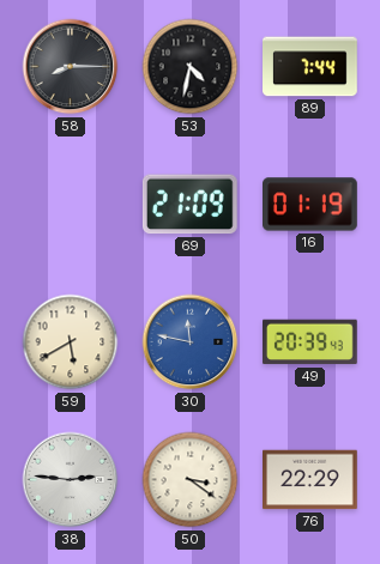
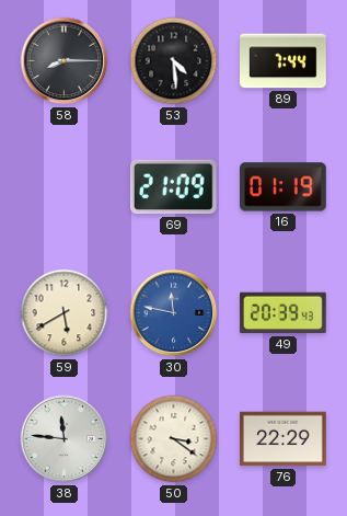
53: 4:32 -> 4:29
38: 2:46 -> 11:46
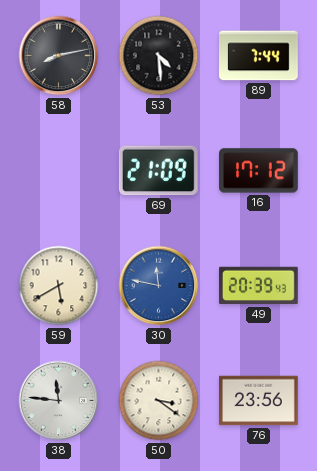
58: 8:15 -> 8:13
16: 01:19 -> 17:12
76: 22:29 -> 23:56
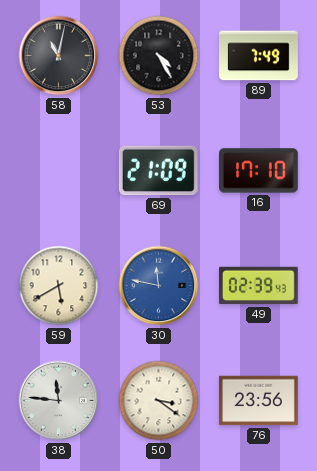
58: 8:13 -> 11:02
53: 4:29 -> 4:25
89: 7:44 -> 7:49
16: 17:12 -> 17:10
49: 20:39 -> 02:39
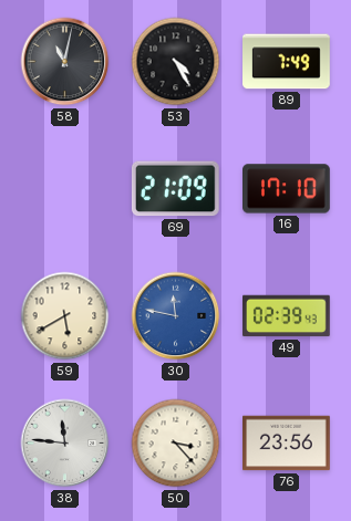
50: 3:21 -> 3:23
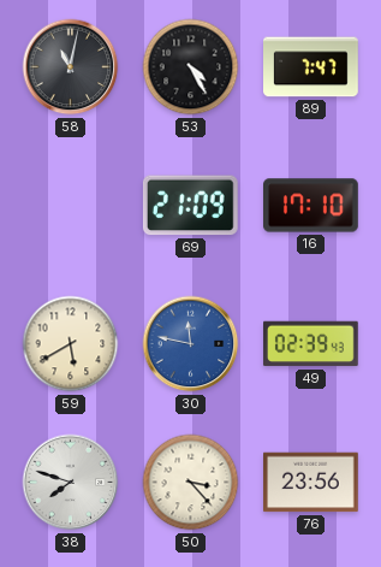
89: 7:49 -> 7:47
38: 11:46 -> 7:48
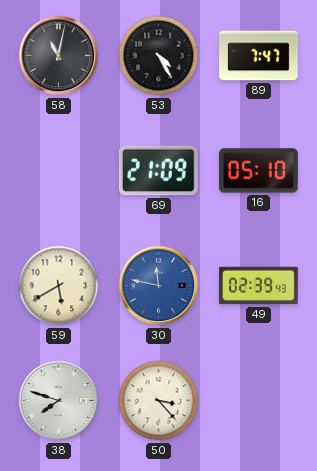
16: 17:10 -> 05:10
76: 23:56 -> none
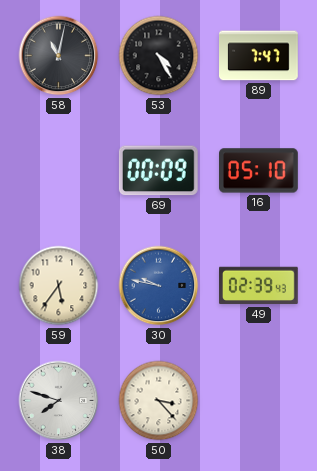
69: 21:09 -> 00:09
59: 5:40 -> 5:36
30: 11:47 -> 9:47
